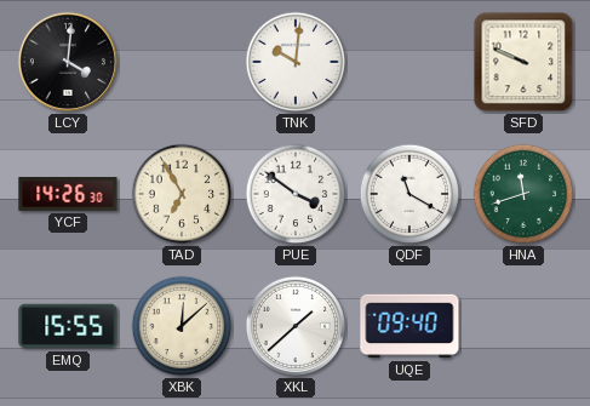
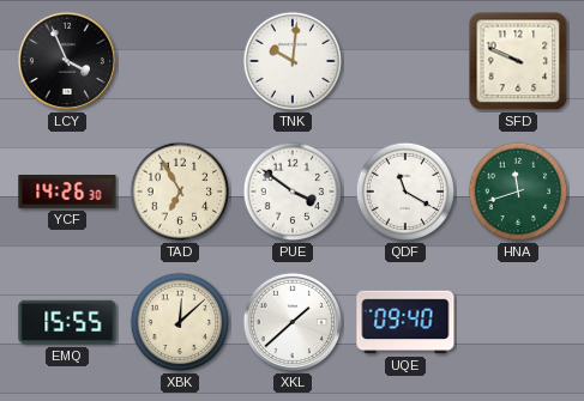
LCY: 4:01 -> 3:56
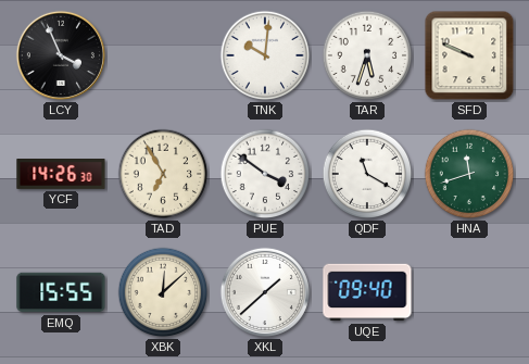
TAR: none -> 5:33
